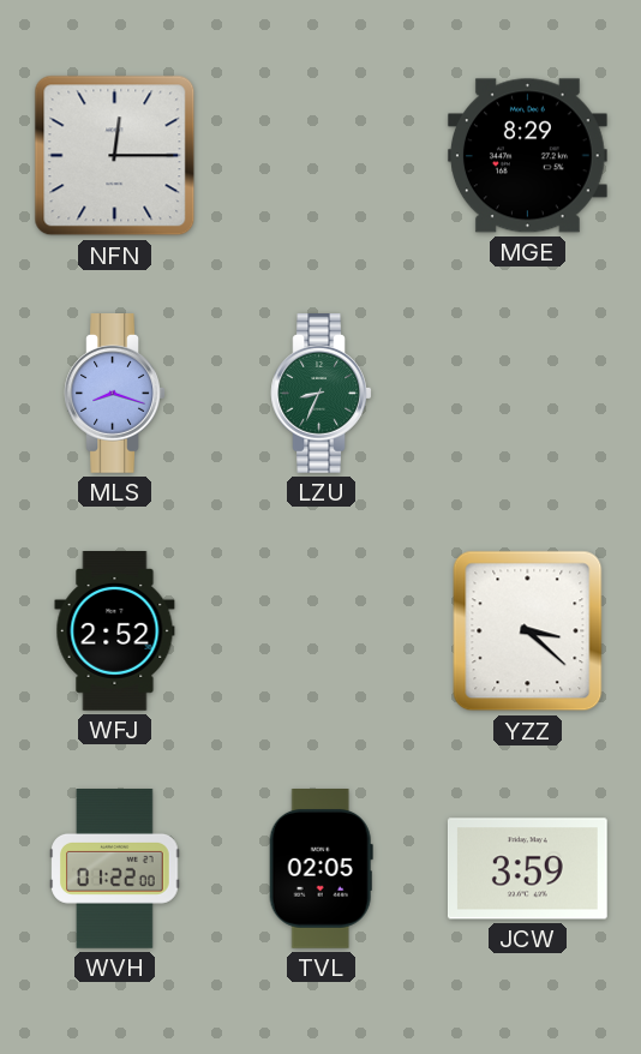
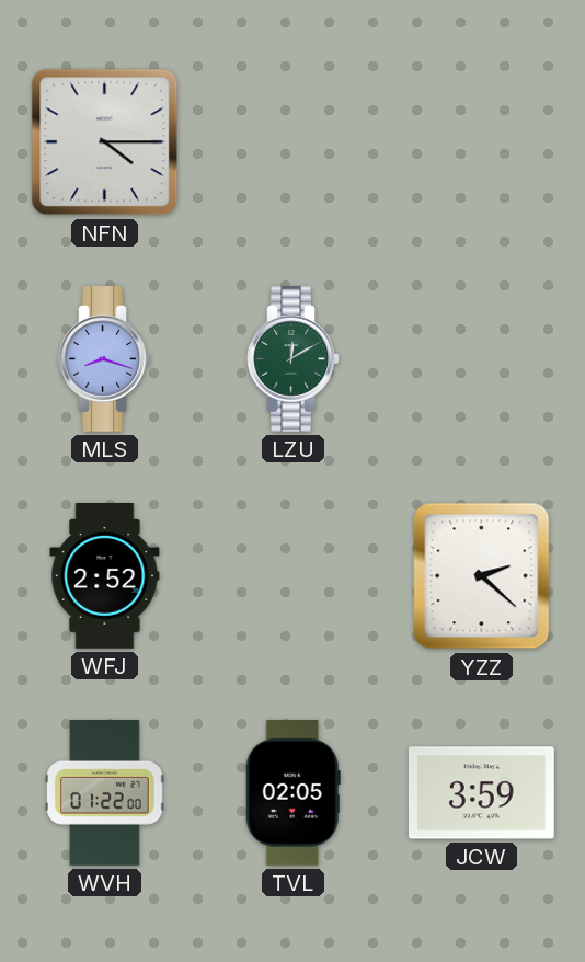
NFN: 12:15 -> 4:15
MGE: 8:29 -> none
LZU: 8:34 -> 12:10
YZZ: 3:22 -> 2:22
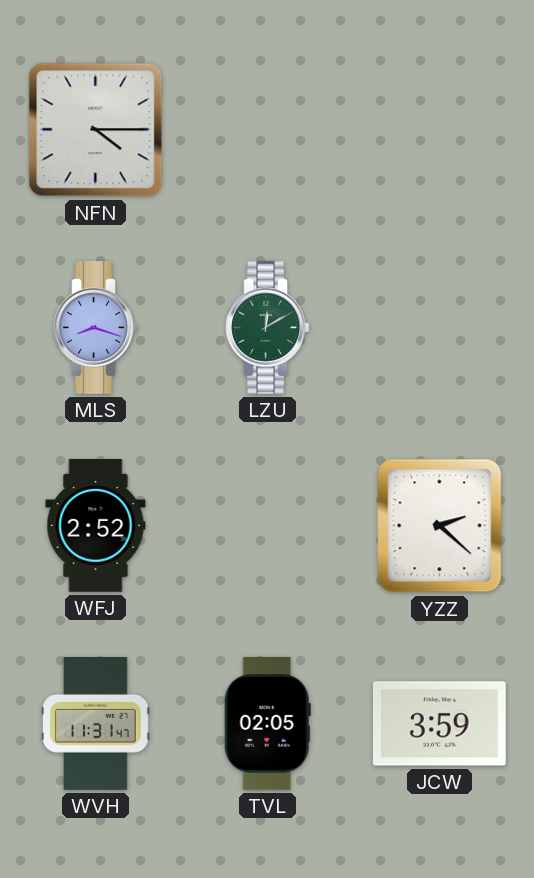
WVH: 01:22 -> 11:31
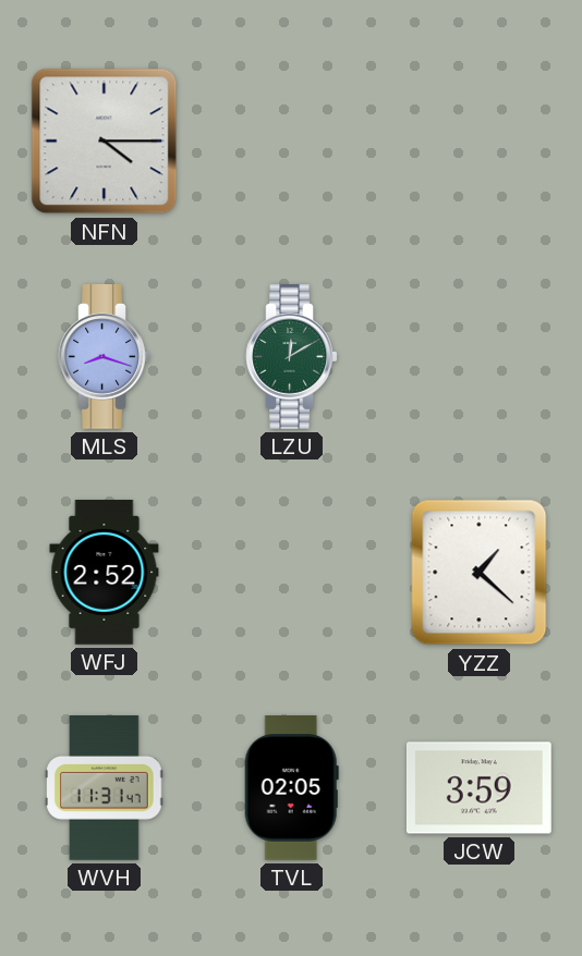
YZZ: 2:22 -> 1:22
